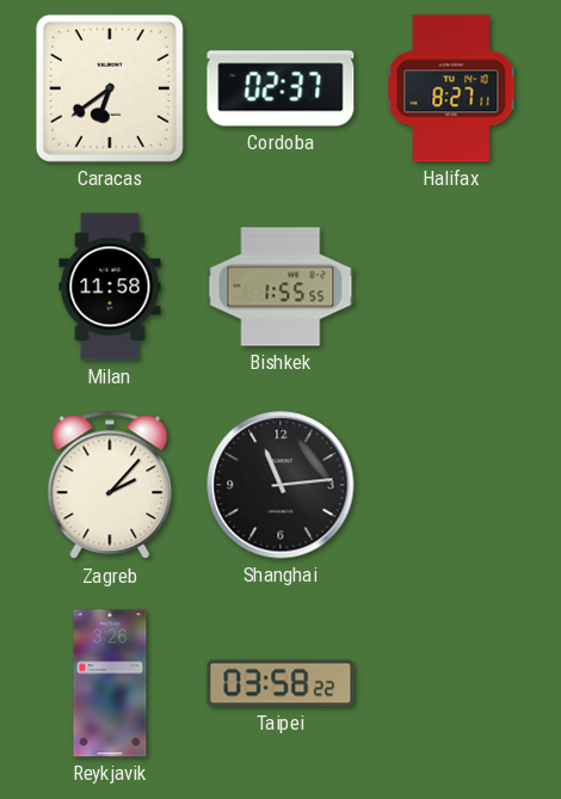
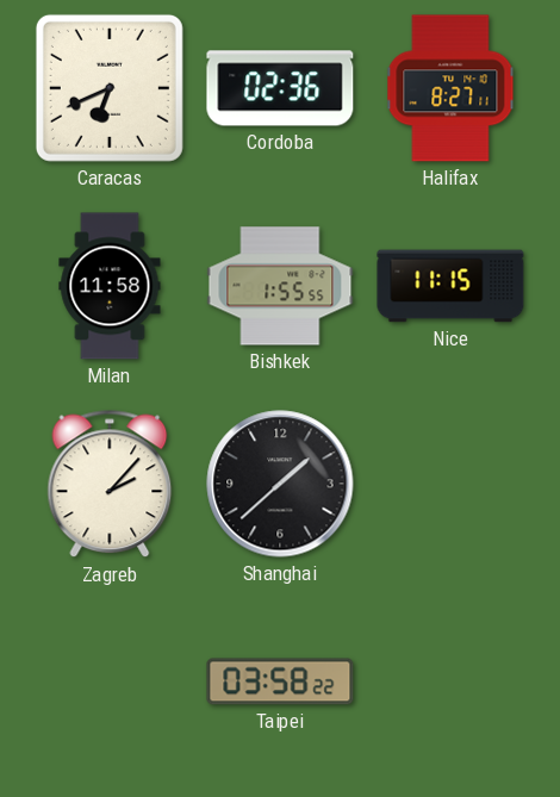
Caracas: 6:39 -> 6:41
Cordoba: 02:37 -> 02:36
Nice: none -> 11:15
Shanghai: 11:14 -> 1:38
Reykjavik: 3:26 -> none
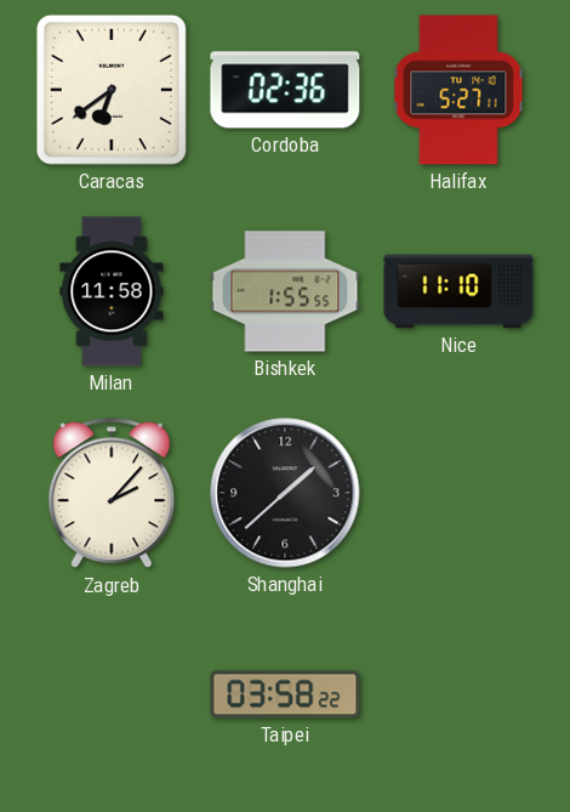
Caracas: 6:41 -> 6:39
Halifax: 8:27 -> 5:27
Nice: 11:15 -> 11:10
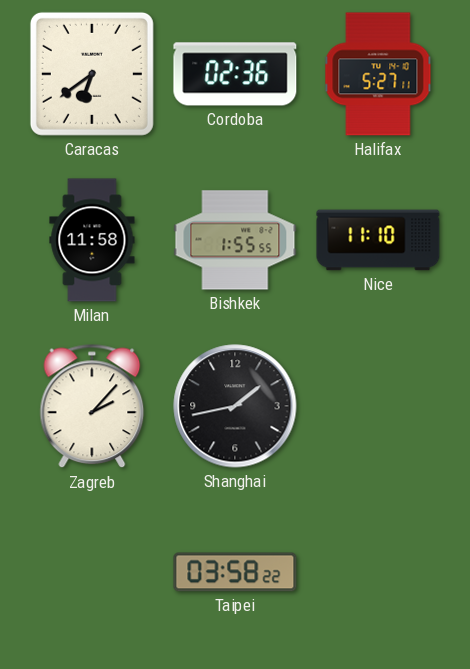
Shanghai: 1:38 -> 1:43
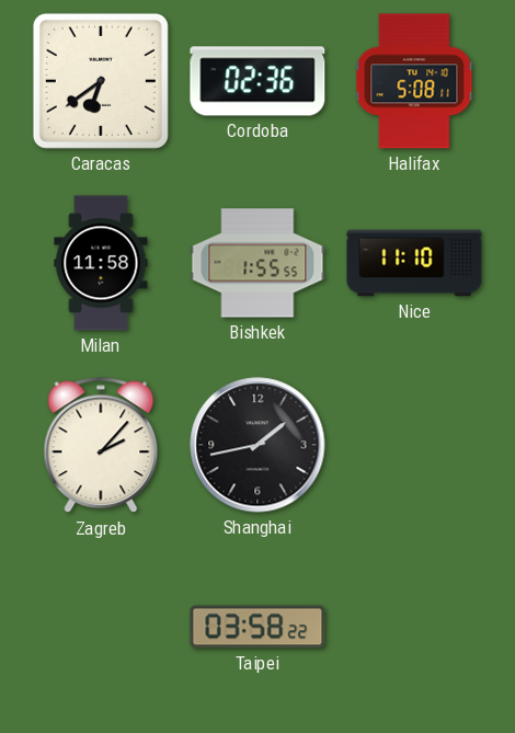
Halifax: 5:27 -> 5:08
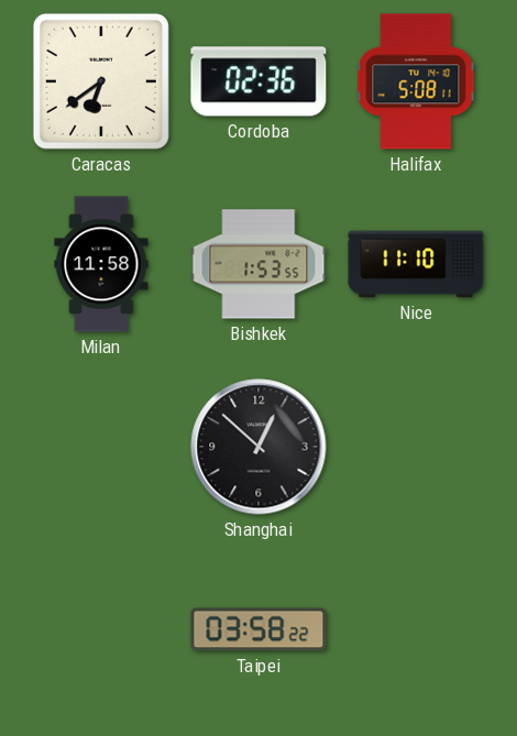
Bishkek: 1:55 -> 1:53
Zagreb: 2:07 -> none
Shanghai: 1:43 -> 12:52
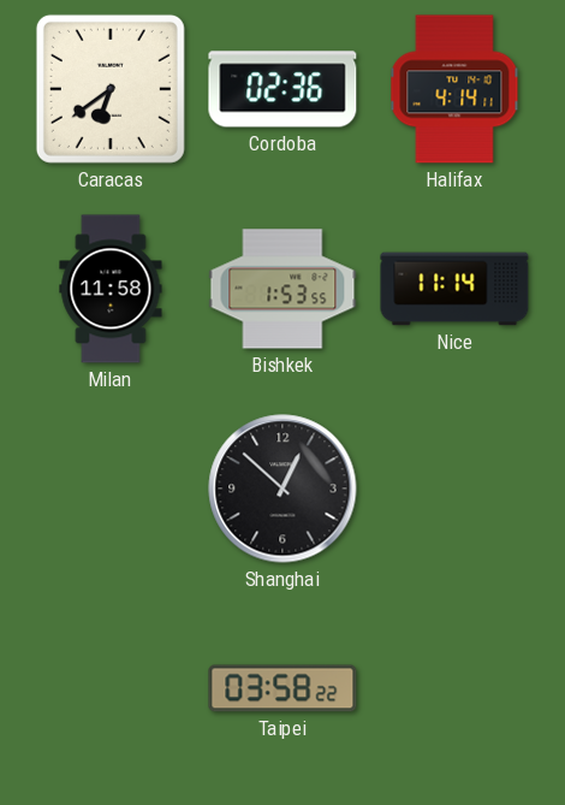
Halifax: 5:08 -> 4:14
Nice: 11:10 -> 11:14
